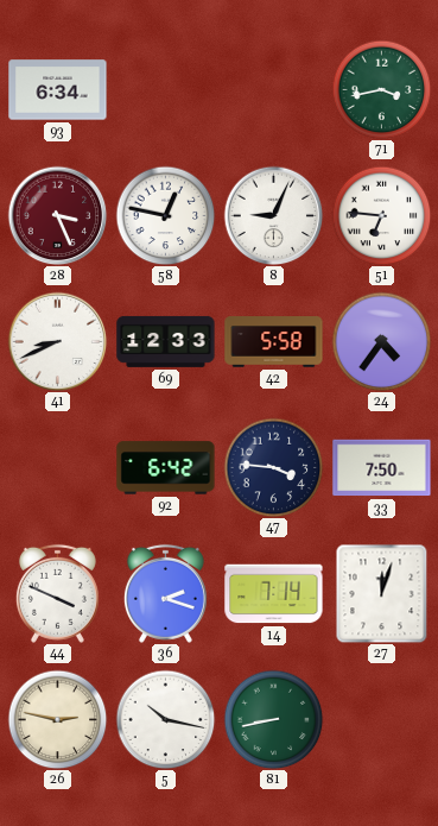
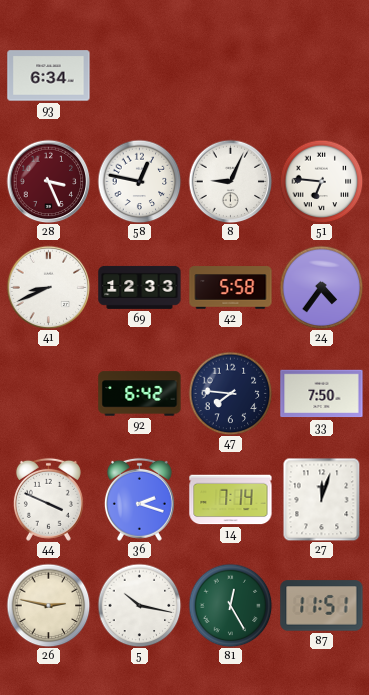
71: 3:43 -> none
47: 3:46 -> 7:46
81: 8:43 -> 12:25
87: none -> 11:51
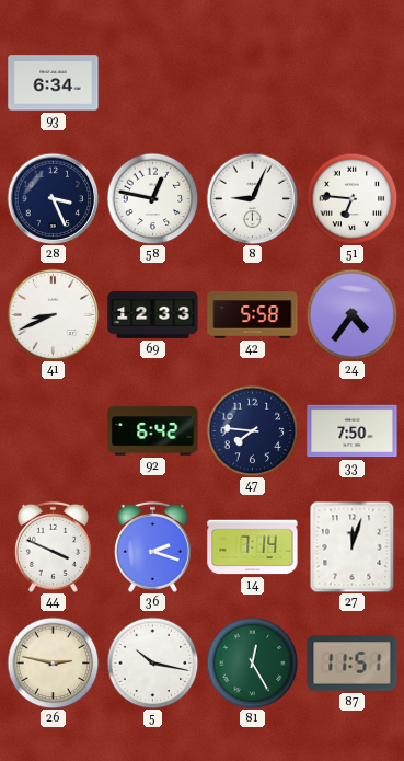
28 dial: burgundy -> navy
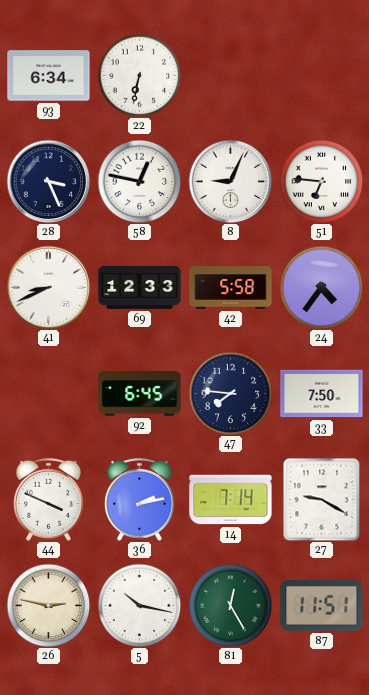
22: none -> 6:32
92: 6:42 -> 6:45
36: 2:18 -> 2:13
27: 12:03 -> 9:20
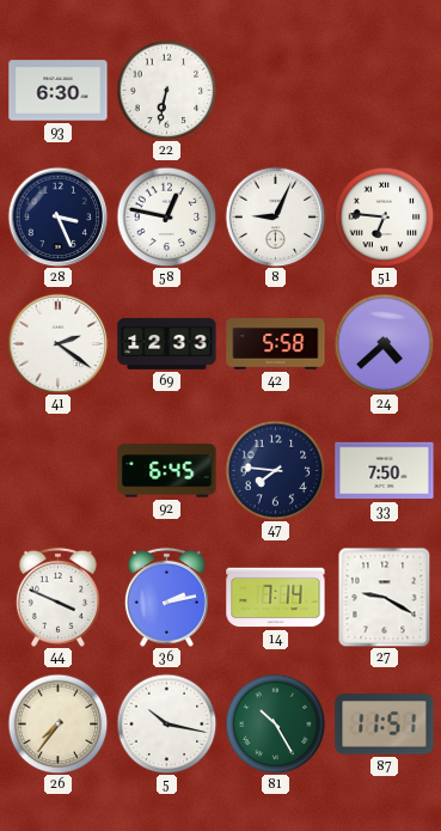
93: 6:34 -> 6:30
41: 8:41 -> 2:21
24: 4:36 -> 4:38
26: 2:47 -> 7:36
81: 12:25 -> 10:25
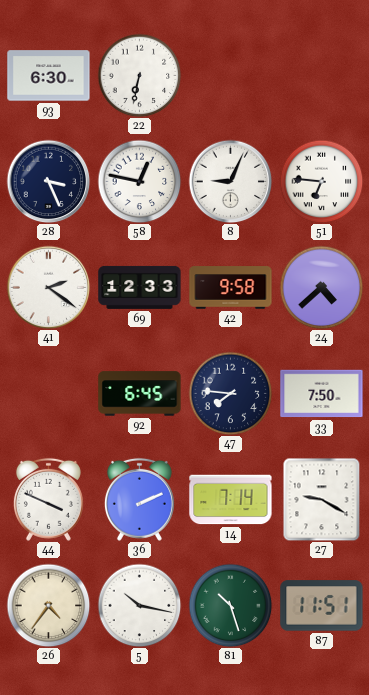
42: 5:58 -> 9:58
36: 2:13 -> 2:11
26: 7:36 -> 4:36
81: 10:25 -> 10:27
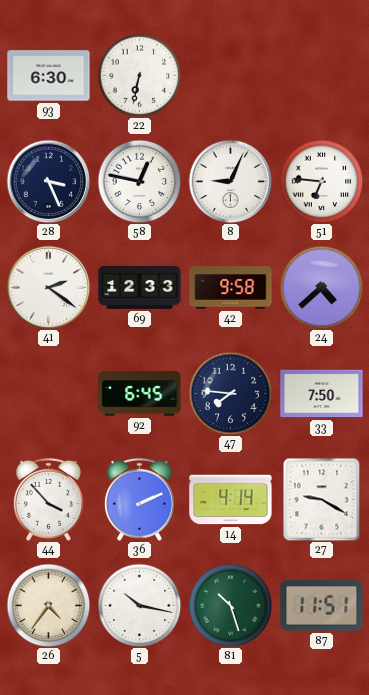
44: 3:49 -> 3:53
14: 7:14 -> 4:14
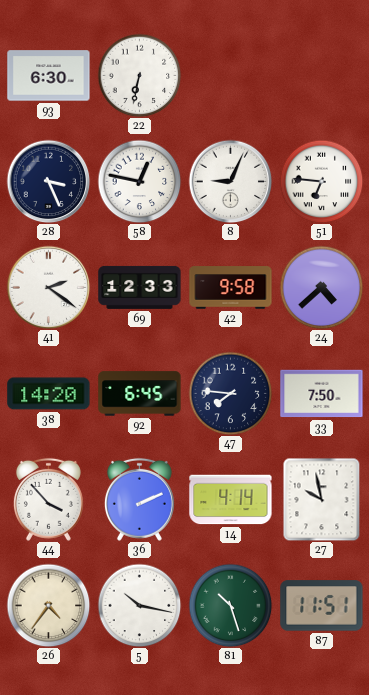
38: none -> 14:20
27: 9:20 -> 9:58
